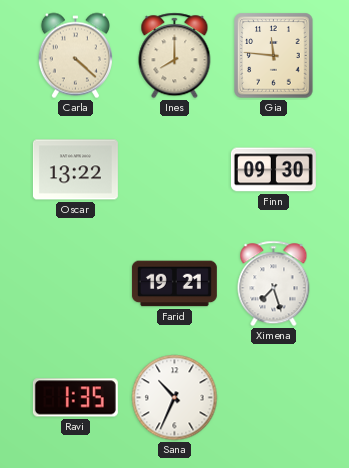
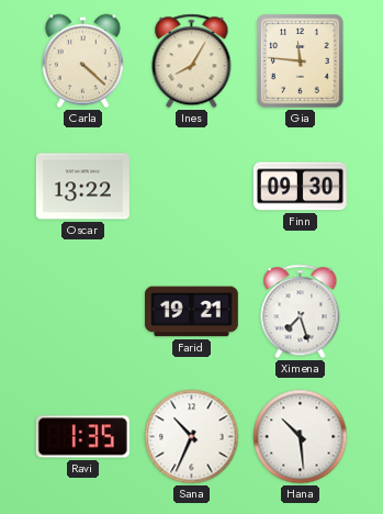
Ines: 8:00 -> 8:05
Hana: none -> 10:29
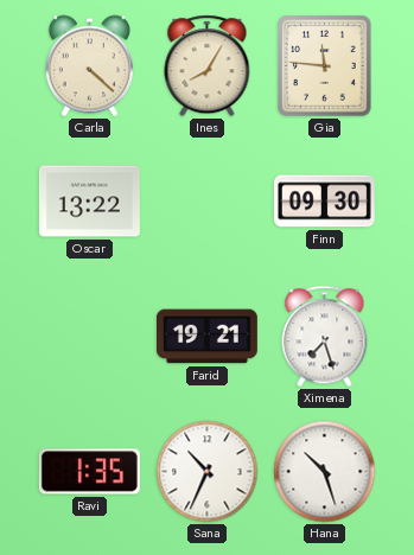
Hana: 10:29 -> 10:27
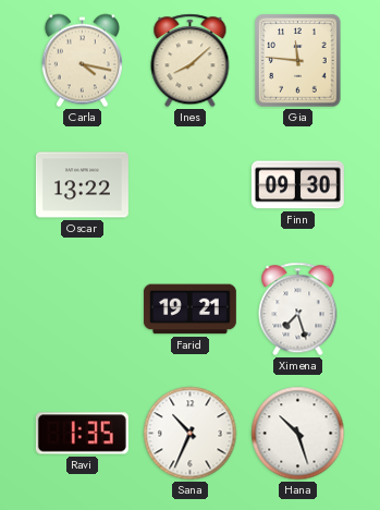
Carla: 4:22 -> 4:17
Ines: 8:05 -> 8:08
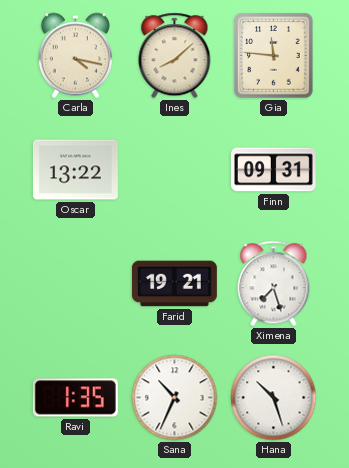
Finn: 09:30 -> 09:31
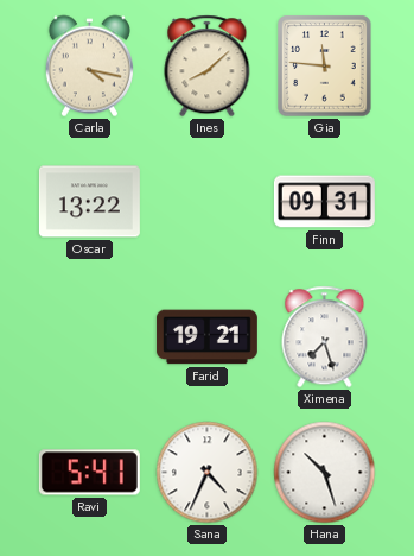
Ravi: 1:35 -> 5:41
Sana: 10:34 -> 4:34
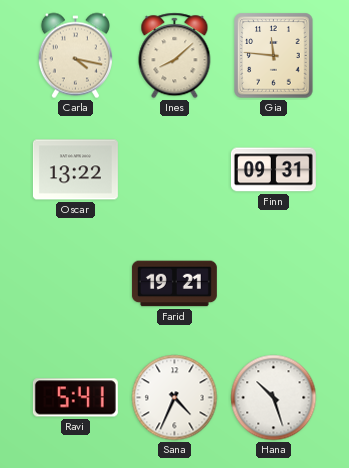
Ximena: 7:27 -> none
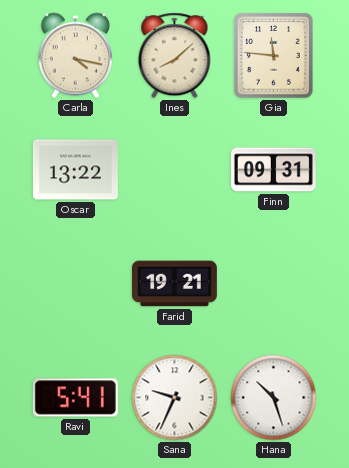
Sana: 4:34 -> 9:34
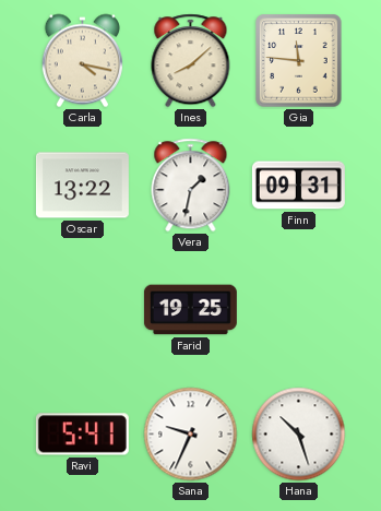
Vera: none -> 1:32
Farid: 19:21 -> 19:25
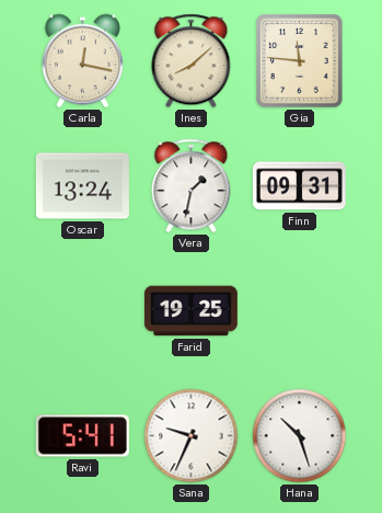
Carla: 4:17 -> 12:17
Oscar: 13:22 -> 13:24
